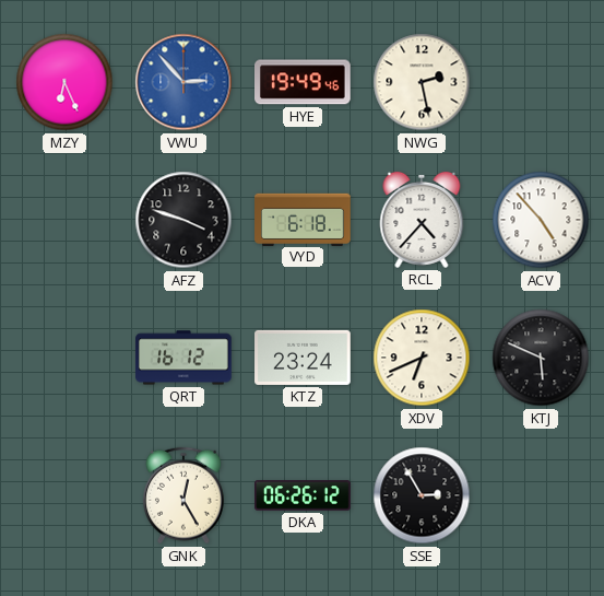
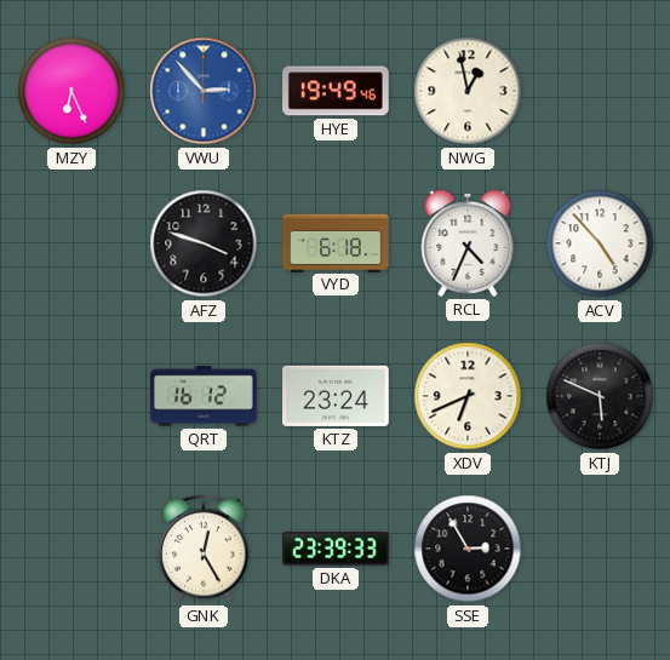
NWG: 2:28 -> 12:58
RCL: 4:37 -> 4:34
DKA: 06:26 -> 23:39
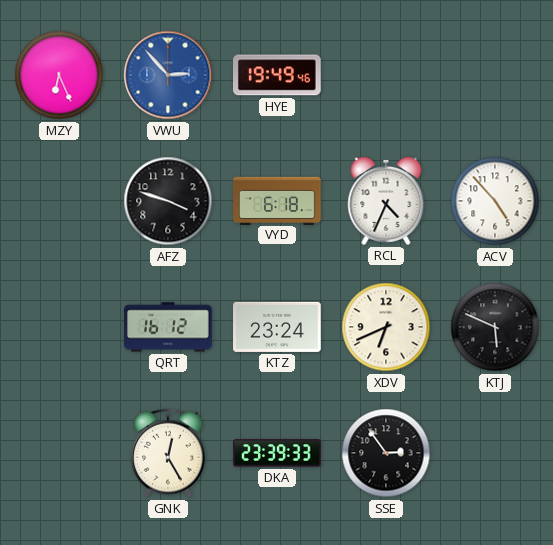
NWG: 12:58 -> none
SSE: 2:55 -> 2:54
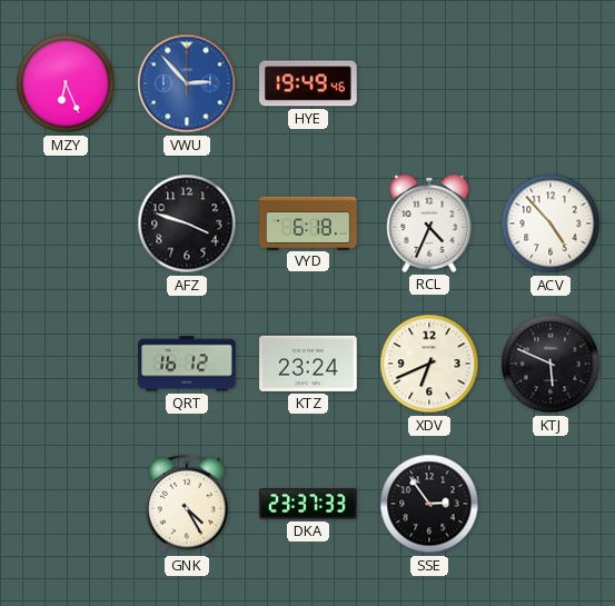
GNK: 12:25 -> 4:25
DKA: 23:39 -> 23:37
